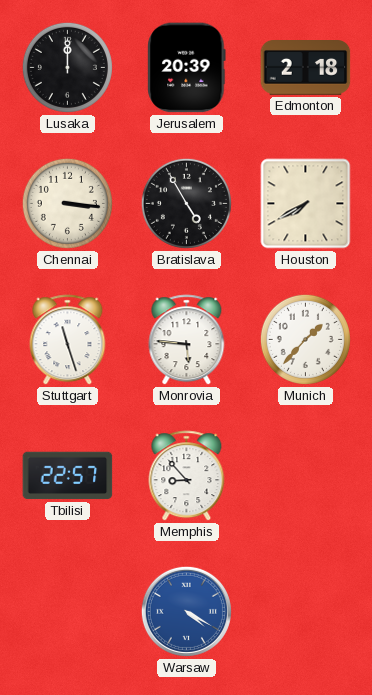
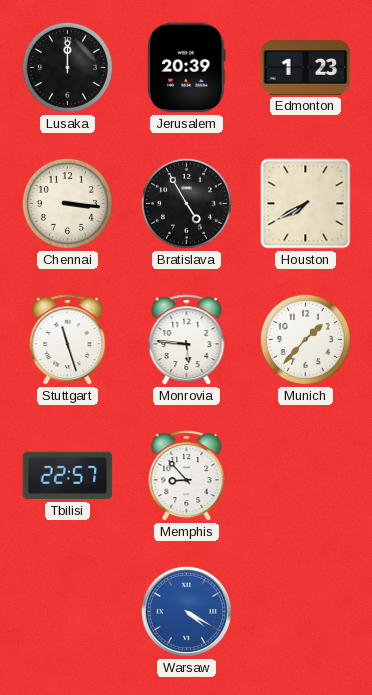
Edmonton: 2:18 -> 1:23
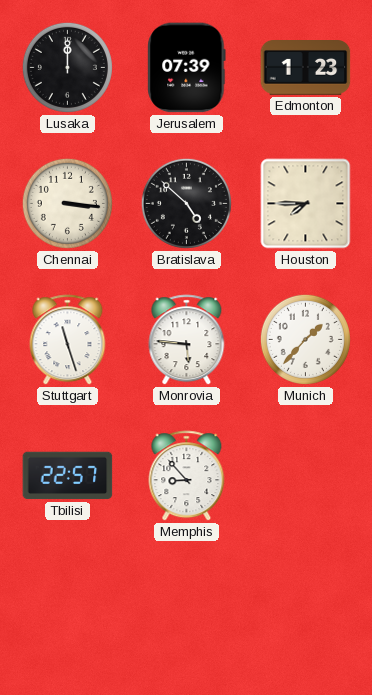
Jerusalem: 20:39 -> 07:39
Bratislava: 4:55 -> 4:52
Houston: 7:40 -> 7:45
Warsaw: 4:20 -> none
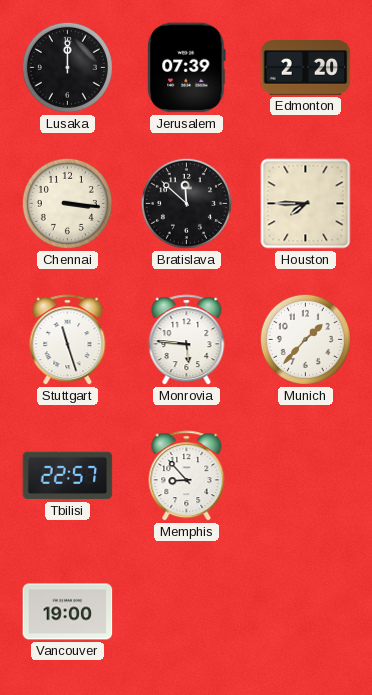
Edmonton: 1:23 -> 2:20
Bratislava: 4:52 -> 11:52
Vancouver: none -> 19:00
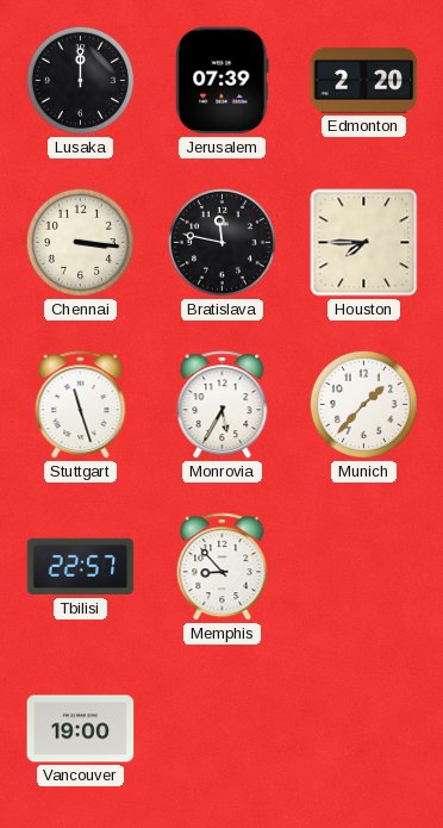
Bratislava: 11:52 -> 11:47
Monrovia: 5:46 -> 5:35
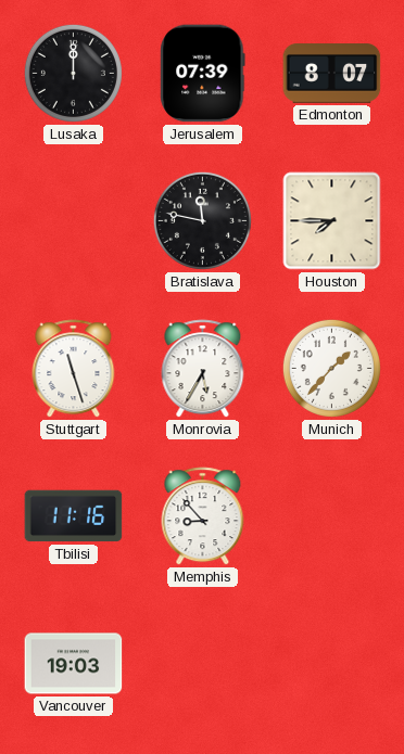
Edmonton: 2:20 -> 8:07
Chennai: 3:16 -> none
Tbilisi: 22:57 -> 11:16
Vancouver: 19:00 -> 19:03
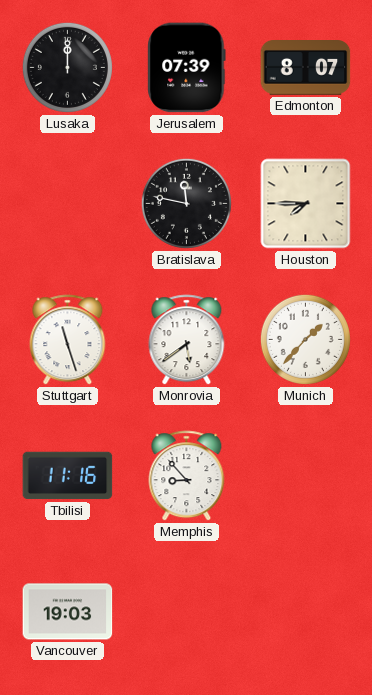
Monrovia: 5:35 -> 5:39
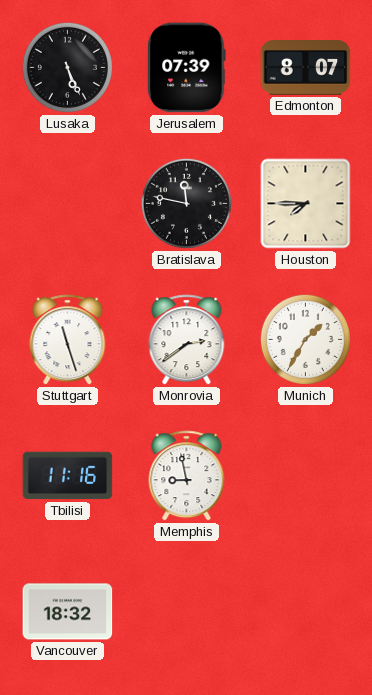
Lusaka: 12:00 -> 5:26
Monrovia: 5:39 -> 2:39
Munich: 1:37 -> 1:35
Memphis: 8:53 -> 8:58
Vancouver: 19:03 -> 18:32
